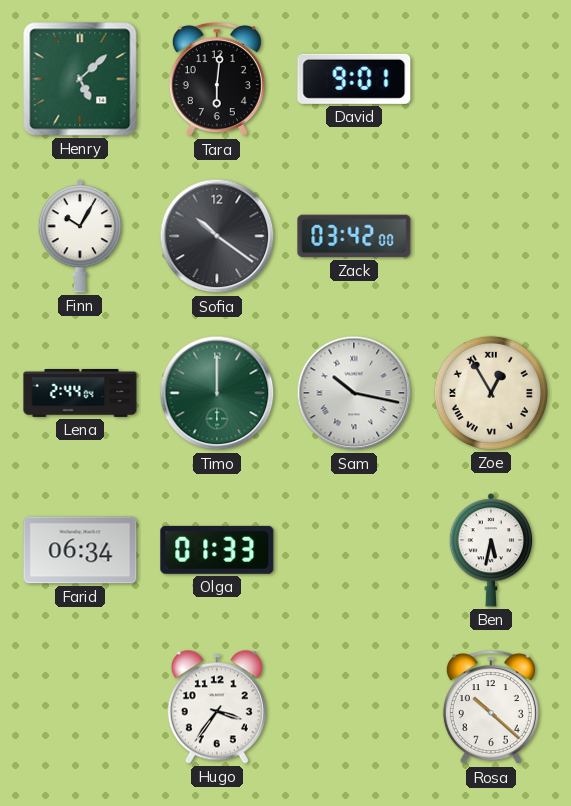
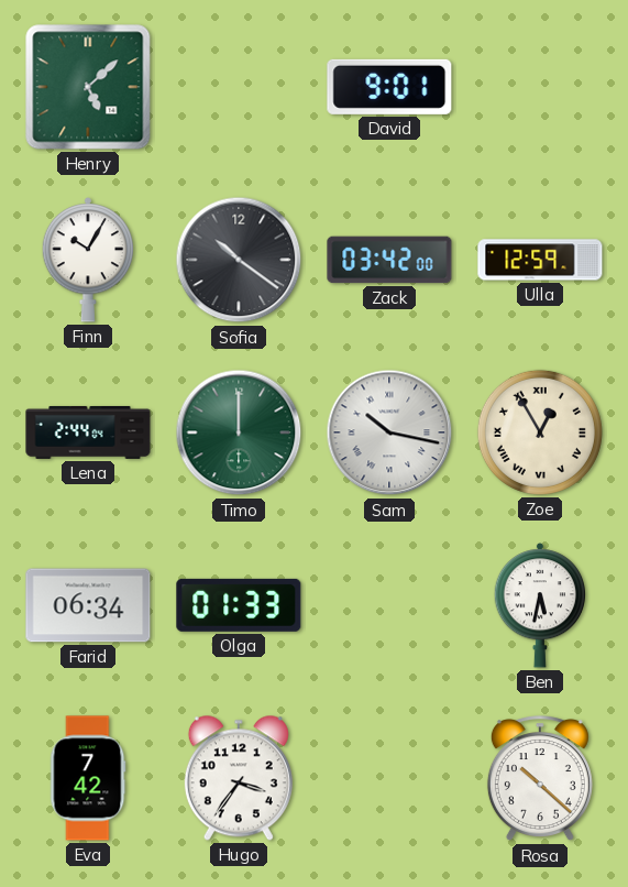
Tara: 6:01 -> none
Ulla: none -> 12:59
Eva: none -> 7:42
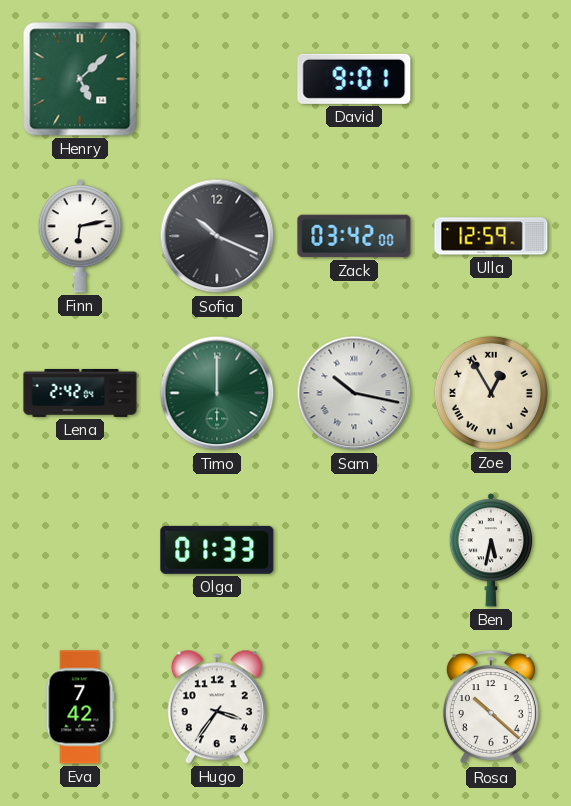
Finn: 10:05 -> 6:13
Sofia: 10:21 -> 10:19
Lena: 2:44 -> 2:42
Farid: 06:34 -> none
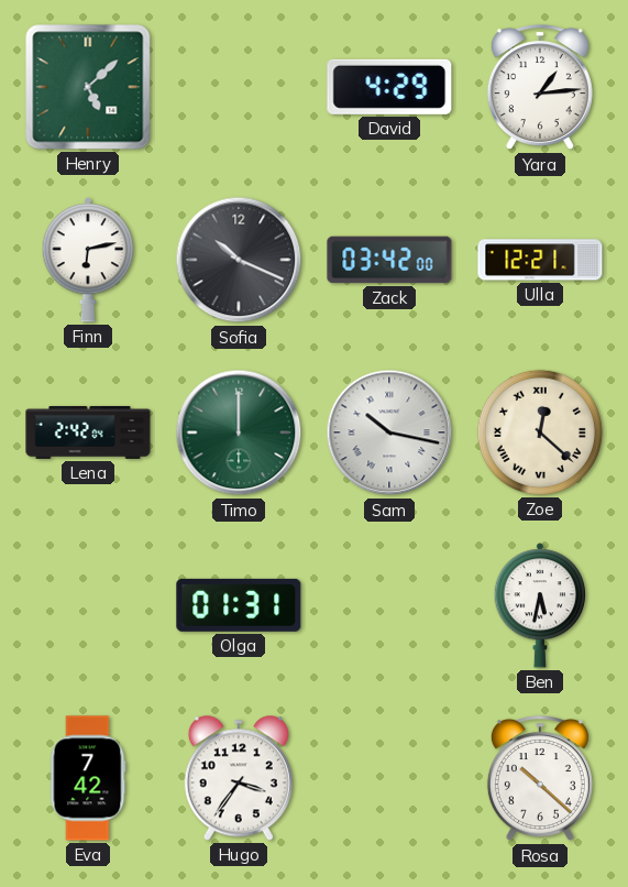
David: 9:01 -> 4:29
Yara: none -> 1:14
Ulla: 12:59 -> 12:21
Zoe: 12:55 -> 12:22
Olga: 01:33 -> 01:31
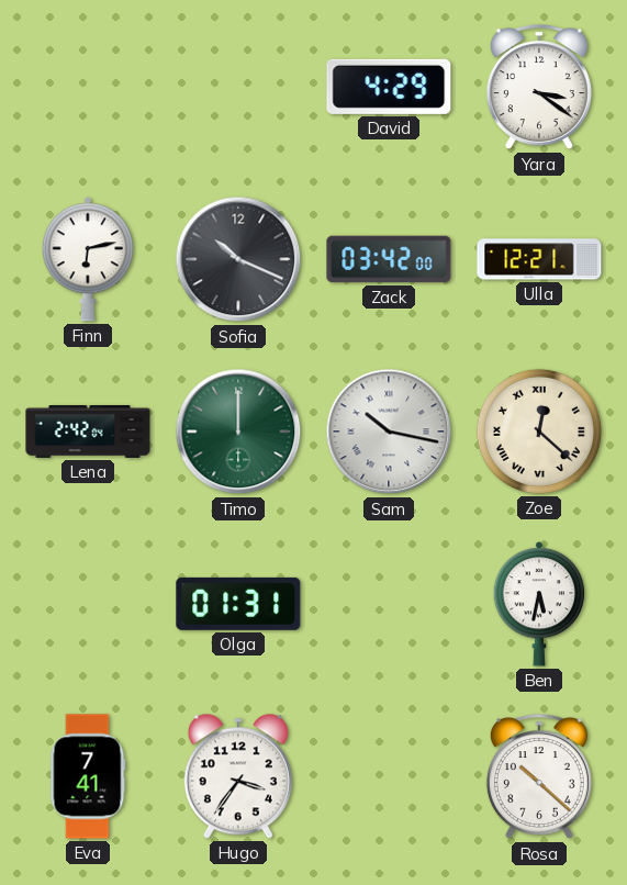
Henry: 5:08 -> none
Yara: 1:14 -> 3:21
Eva: 7:42 -> 7:41
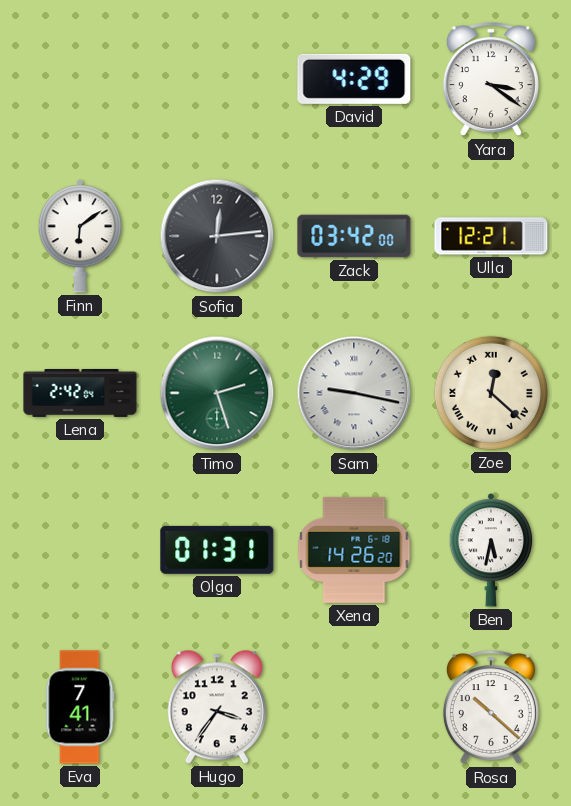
Finn: 6:13 -> 6:09
Sofia: 10:19 -> 12:14
Timo: 12:00 -> 2:27
Sam: 10:17 -> 9:17
Xena: none -> 14:26
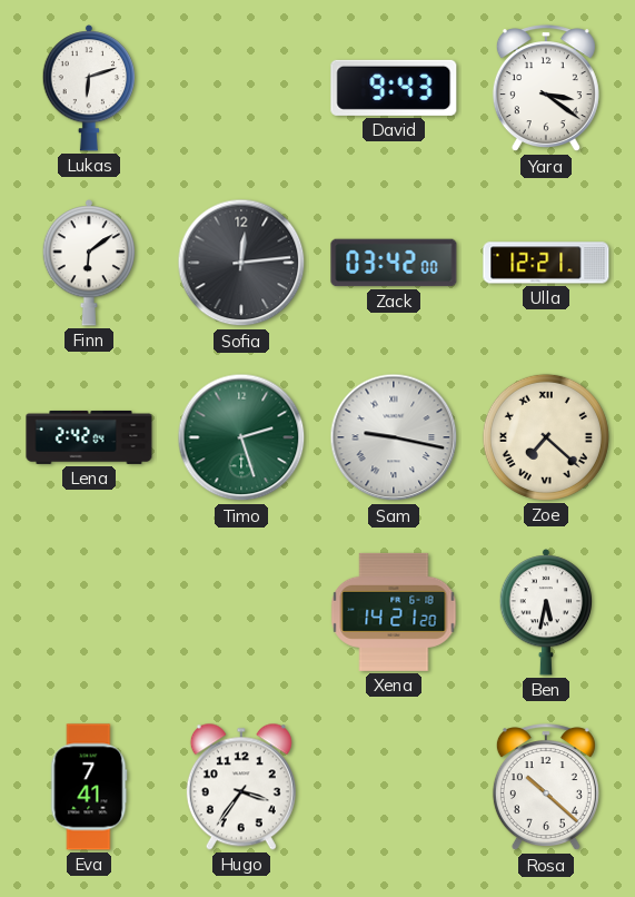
Lukas: none -> 6:12
David: 4:29 -> 9:43
Zoe: 12:22 -> 7:22
Olga: 01:31 -> none
Xena: 14:26 -> 14:21
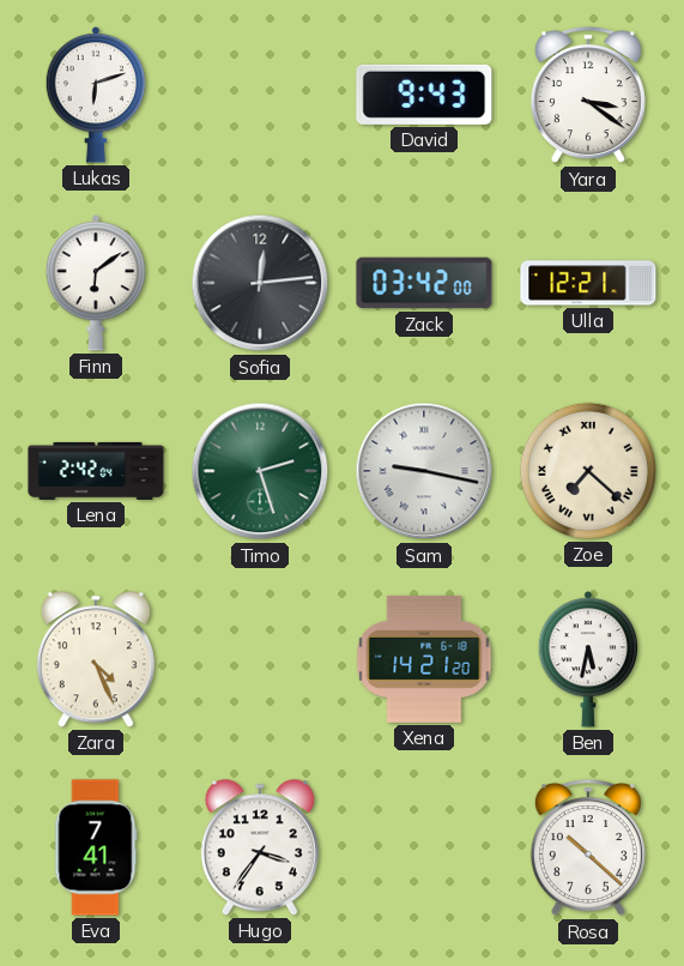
Zara: none -> 4:26
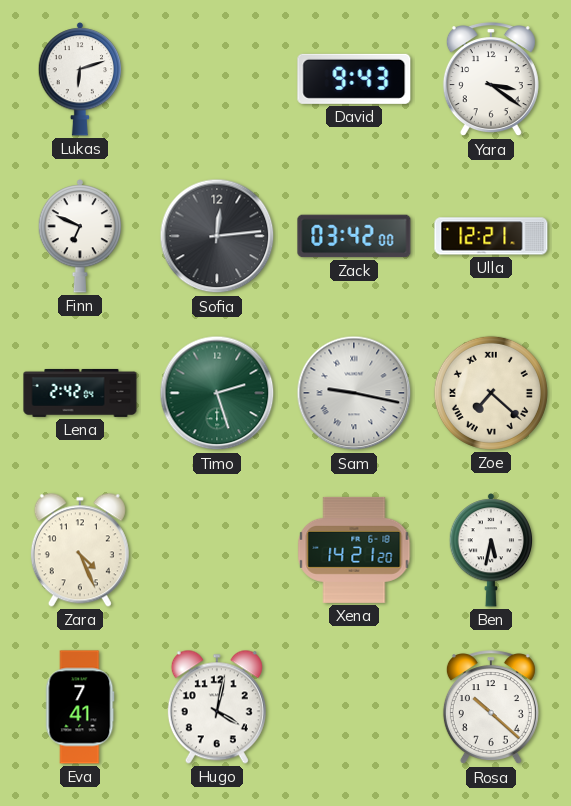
Finn: 6:09 -> 6:49
Hugo: 3:36 -> 4:02
